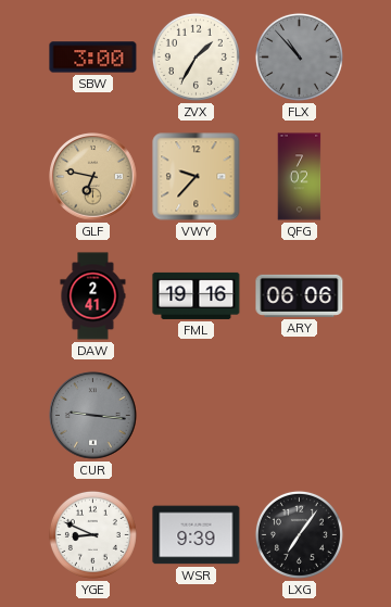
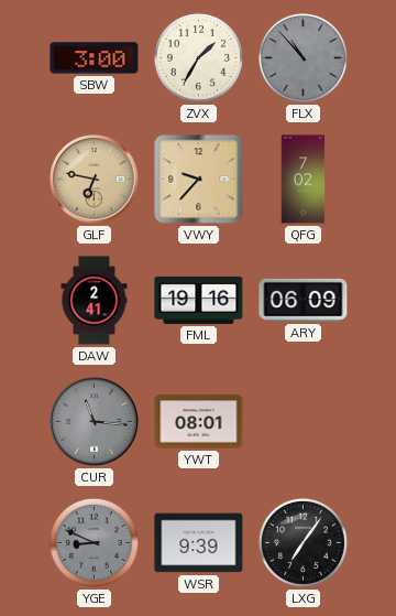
ARY: 06:06 -> 06:09
CUR: 9:16 -> 11:16
YWT: none -> 08:01
YGE dial: white -> grey
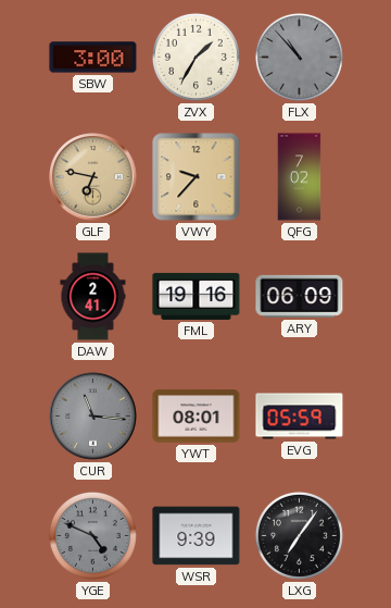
EVG: none -> 05:59
YGE: 8:49 -> 4:49
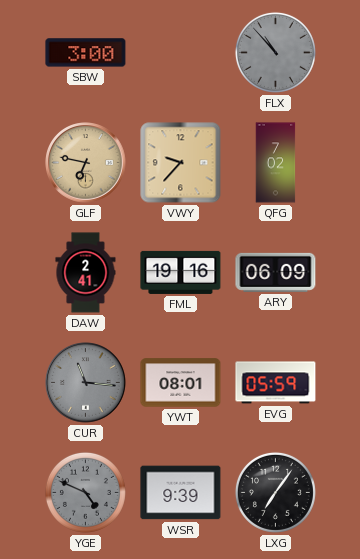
ZVX: 1:35 -> none
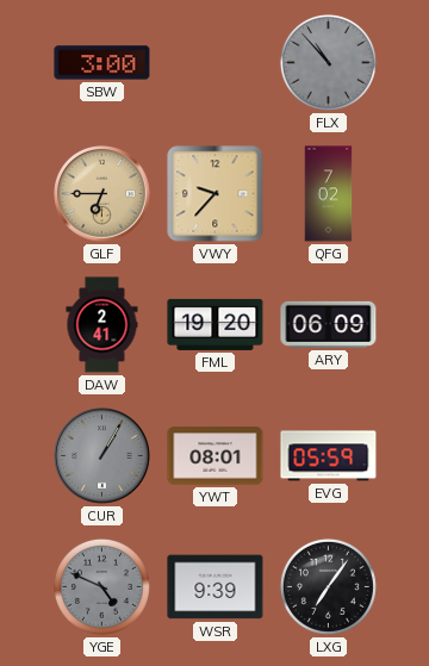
GLF: 6:47 -> 6:45
FML: 19:16 -> 19:20
CUR: 11:16 -> 1:05
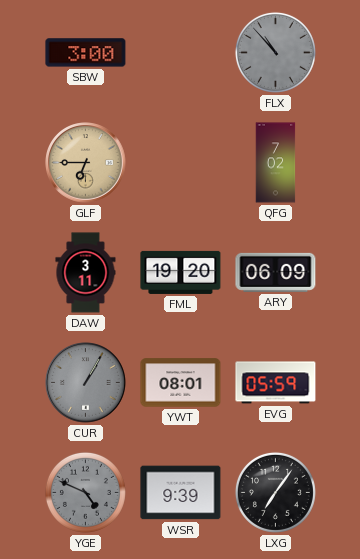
VWY: 9:37 -> none
DAW: 2:41 -> 3:11
